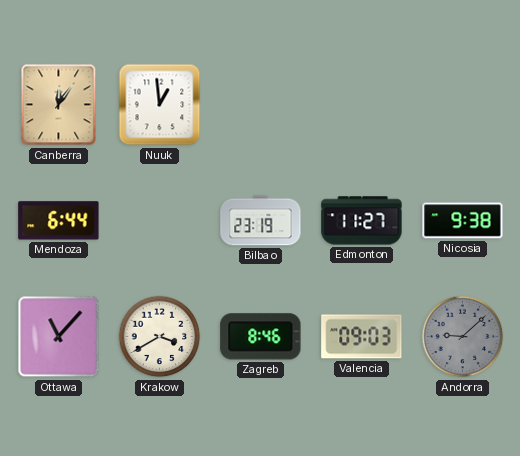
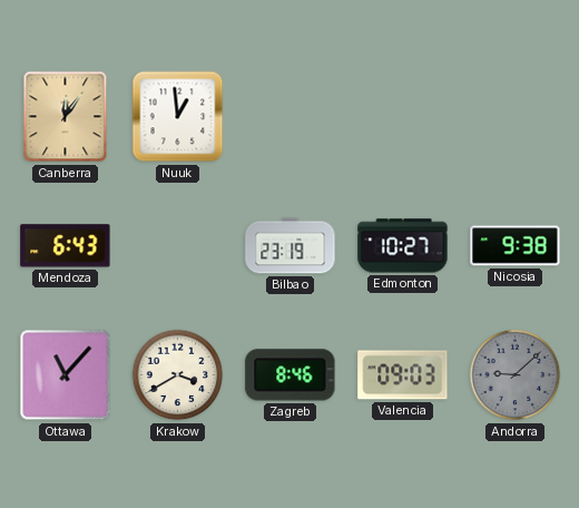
Mendoza: 6:44 -> 6:43
Edmonton: 11:27 -> 10:27
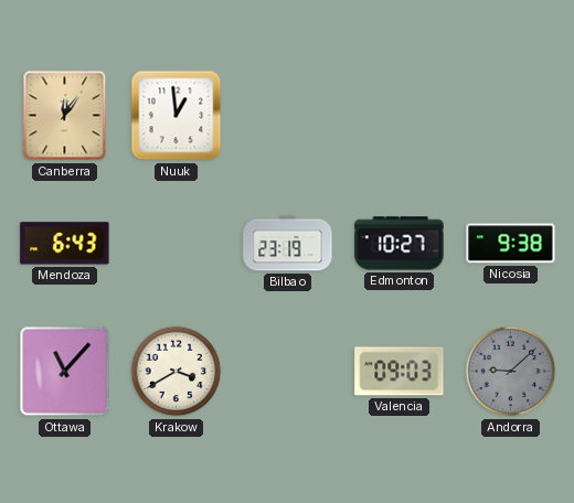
Zagreb: 8:46 -> none
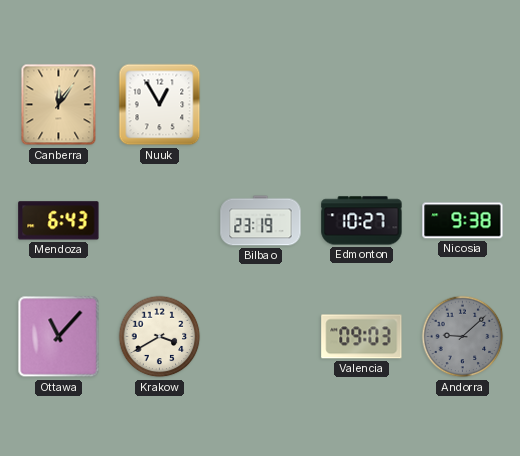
Nuuk: 12:59 -> 12:55
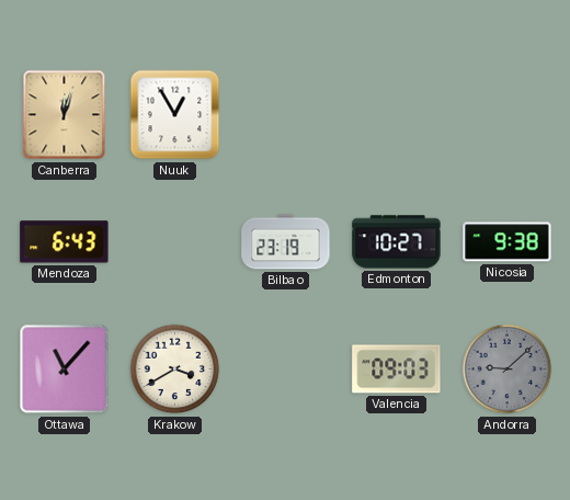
Canberra: 12:06 -> 12:03
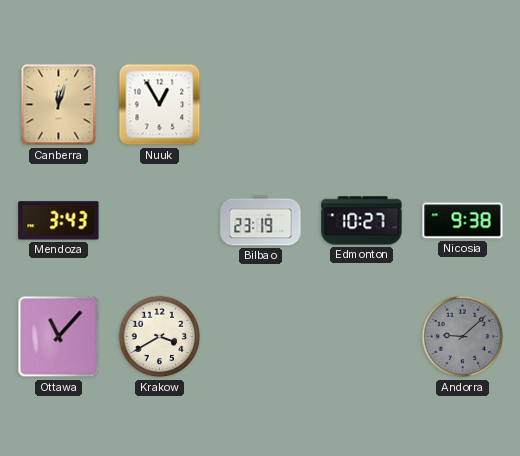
Mendoza: 6:43 -> 3:43
Valencia: 09:03 -> none
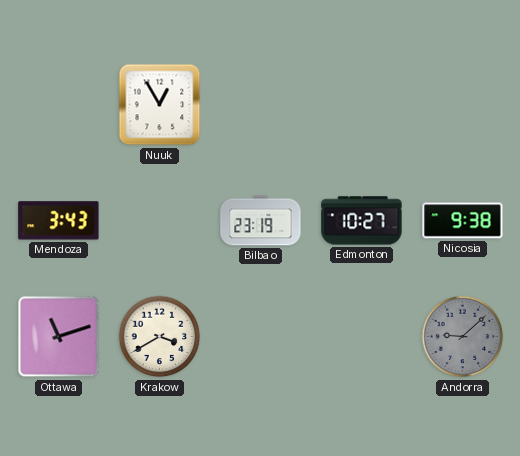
Canberra: 12:03 -> none
Ottawa: 11:07 -> 11:12
